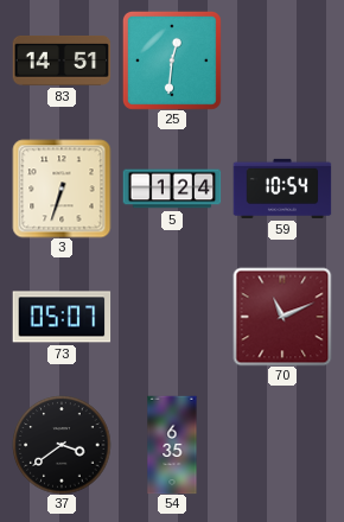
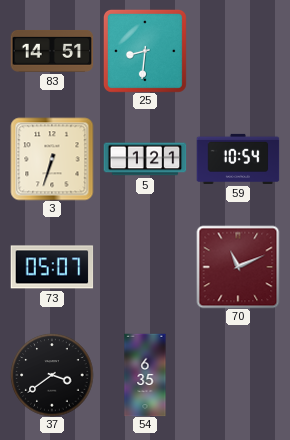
25: 12:31 -> 8:31
5: 1:24 -> 1:21
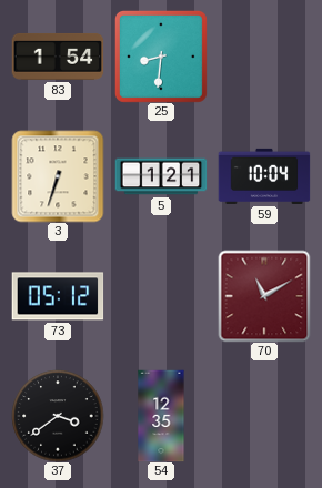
83: 14:51 -> 1:54
59: 10:54 -> 10:04
73: 05:07 -> 05:12
70: 11:11 -> 11:10
54: 6:35 -> 12:35
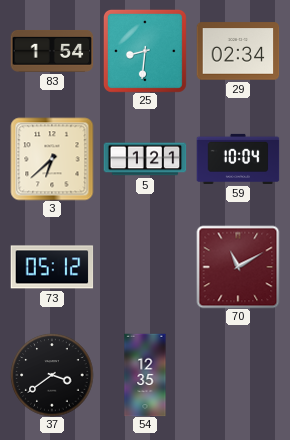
29: none -> 02:34
3: 6:33 -> 6:38
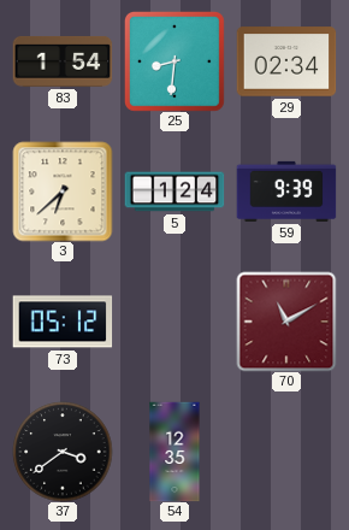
5: 1:21 -> 1:24
59: 10:04 -> 9:39
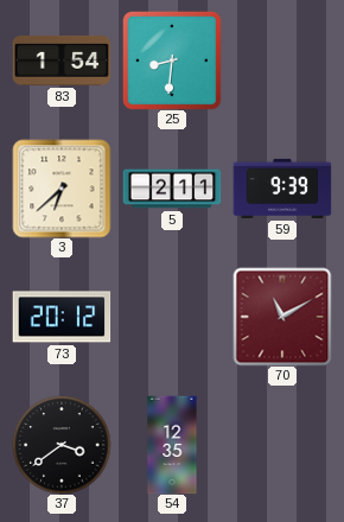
29: 02:34 -> none
5: 1:24 -> 2:11
73: 05:12 -> 20:12
